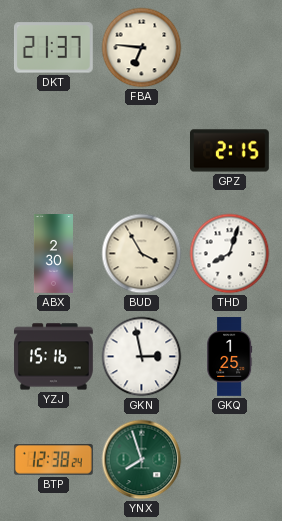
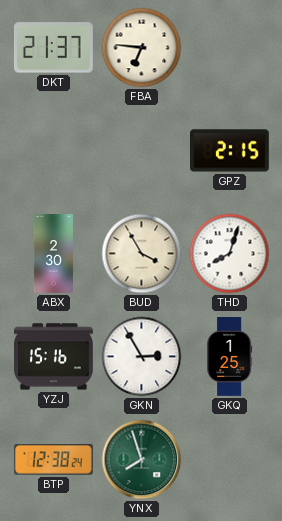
GKN: 2:58 -> 2:55
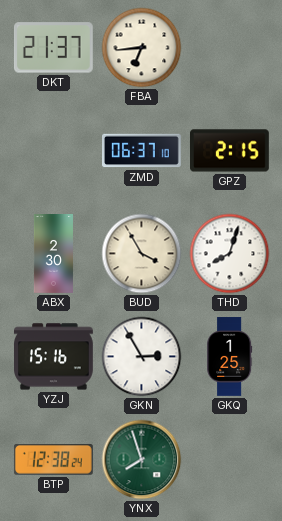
FBA: 6:46 -> 6:44
ZMD: none -> 06:37
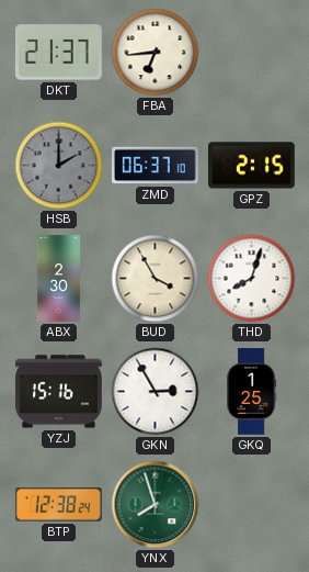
HSB: none -> 2:00
